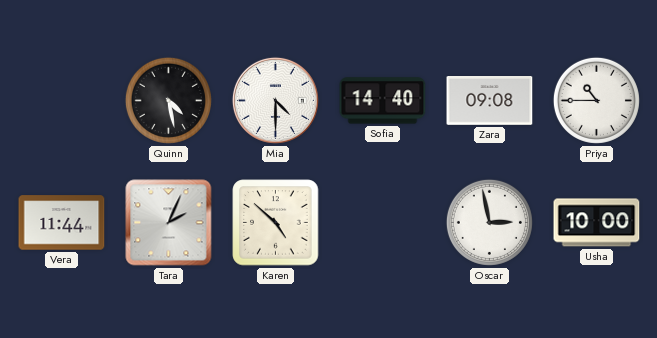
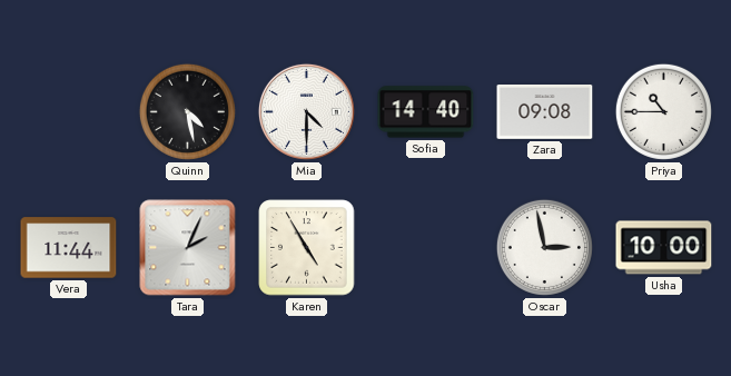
Karen: 4:52 -> 4:55
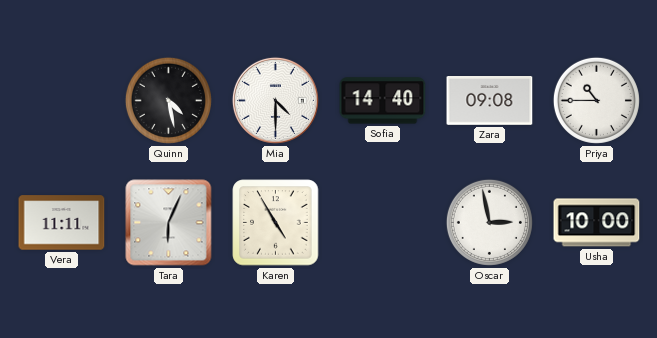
Vera: 11:44 -> 11:11
Tara: 2:04 -> 6:04
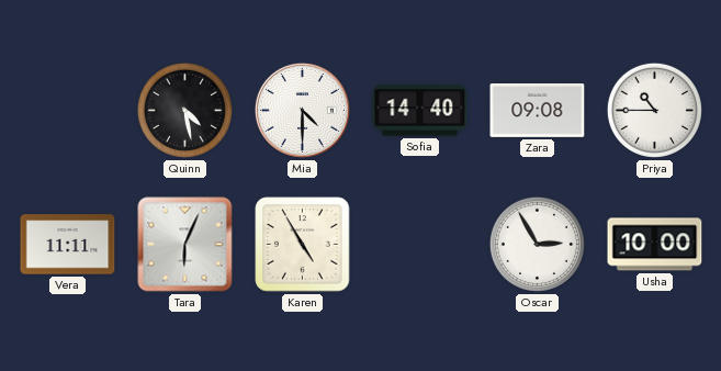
Oscar: 2:58 -> 2:55
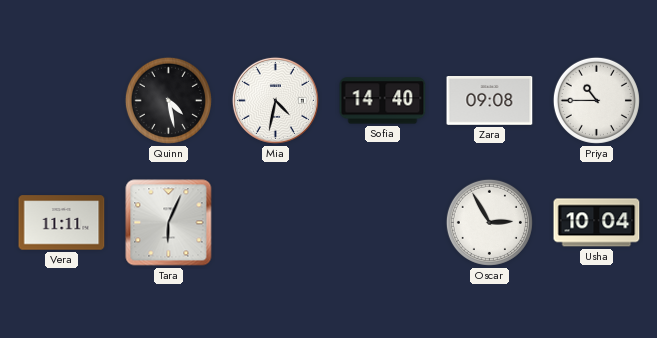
Mia: 4:30 -> 4:32
Karen: 4:55 -> none
Usha: 10:00 -> 10:04
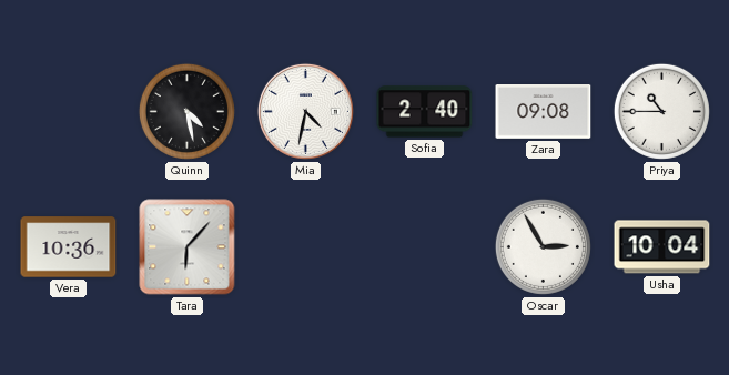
Sofia: 14:40 -> 2:40
Vera: 11:11 -> 10:36
Tara: 6:04 -> 6:07
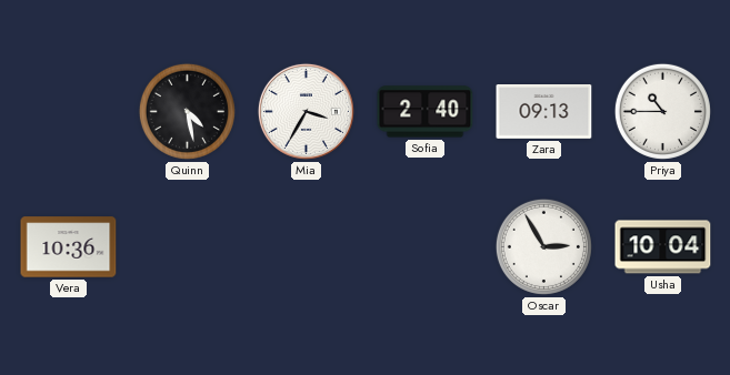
Mia: 4:32 -> 3:35
Zara: 09:08 -> 09:13
Tara: 6:07 -> none
